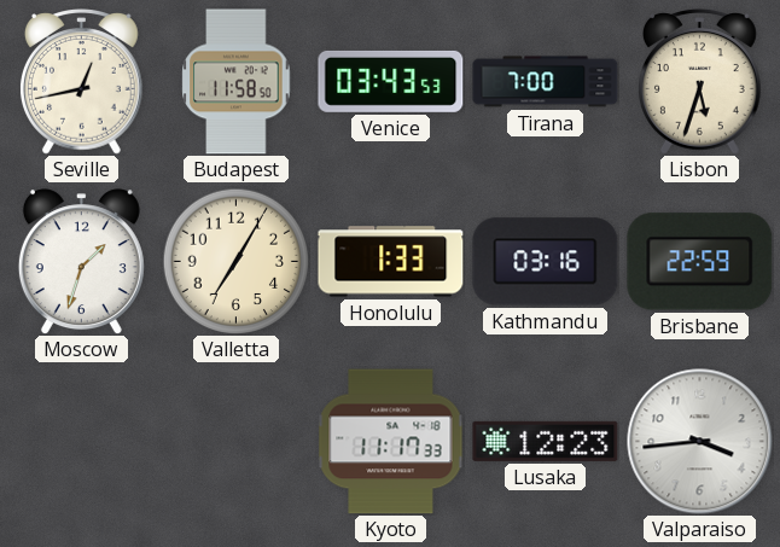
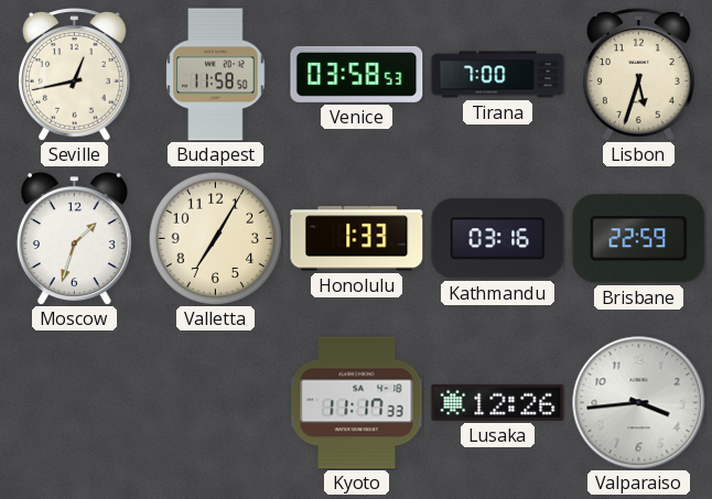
Venice: 03:43 -> 03:58
Lusaka: 12:23 -> 12:26
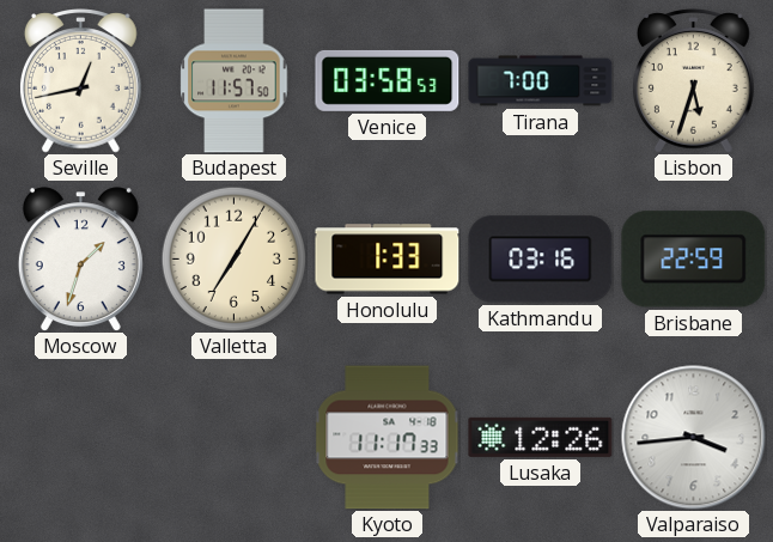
Budapest: 11:58 -> 11:57
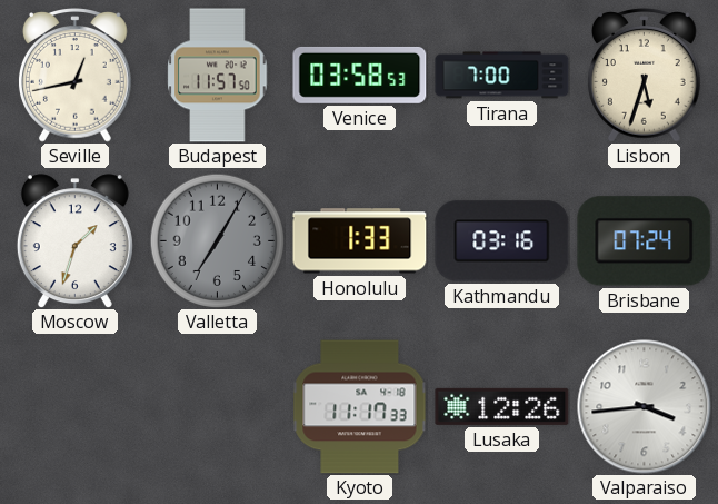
Valletta dial: cream -> grey
Brisbane: 22:59 -> 07:24
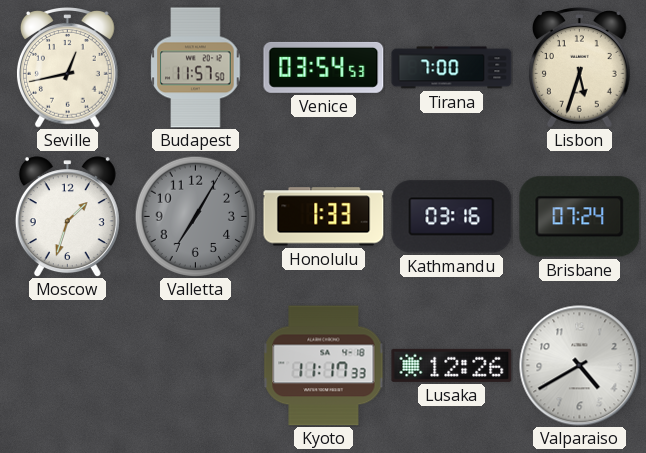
Venice: 03:58 -> 03:54
Valparaiso: 3:44 -> 4:40
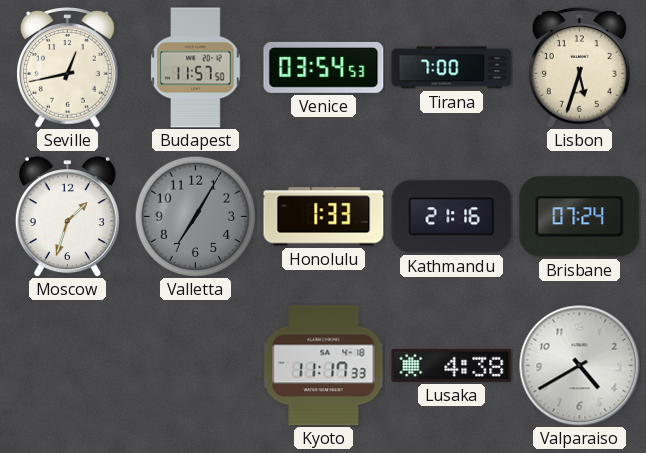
Kathmandu: 03:16 -> 21:16
Lusaka: 12:26 -> 4:38
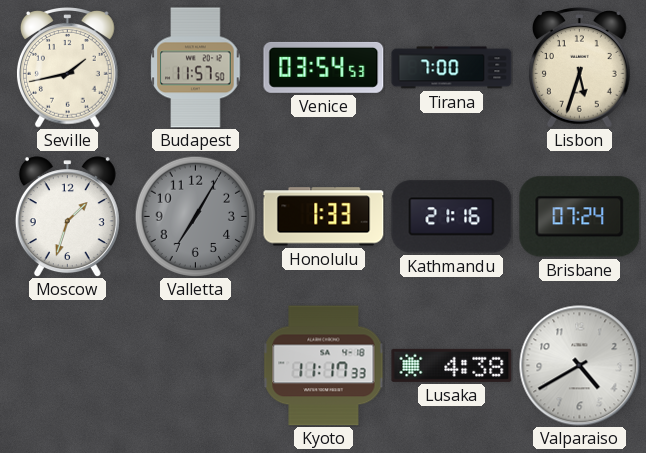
Seville: 12:43 -> 1:43
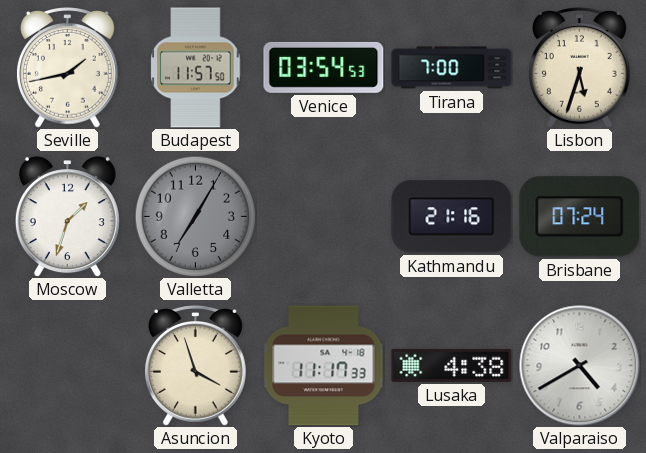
Honolulu: 1:33 -> none
Asuncion: none -> 3:57
